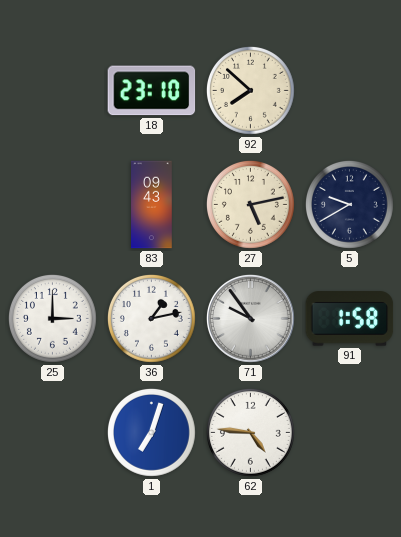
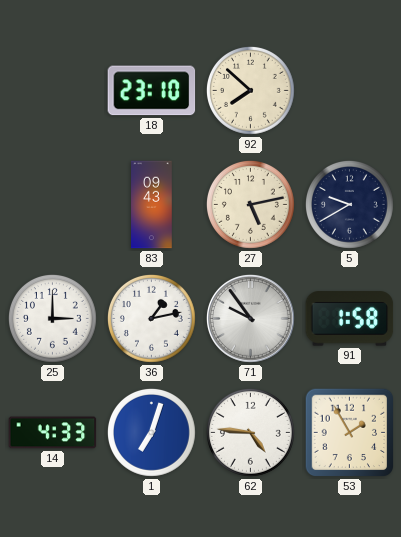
14: none -> 4:33
53: none -> 1:55
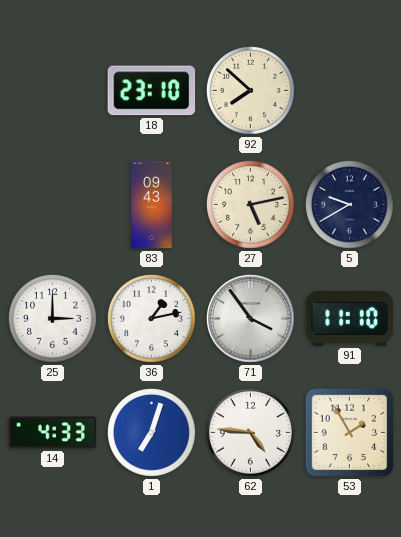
71: 9:54 -> 3:54
91: 1:58 -> 11:10
